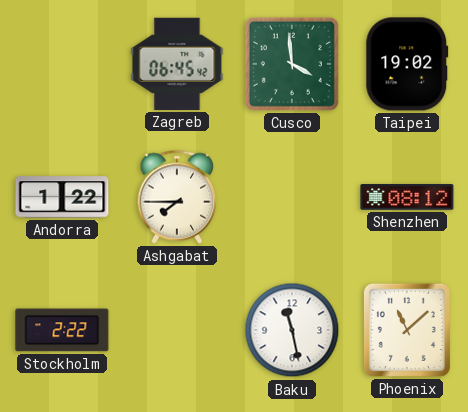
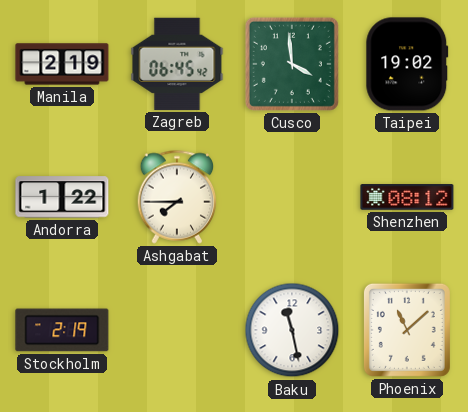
Manila: none -> 2:19
Stockholm: 2:22 -> 2:19
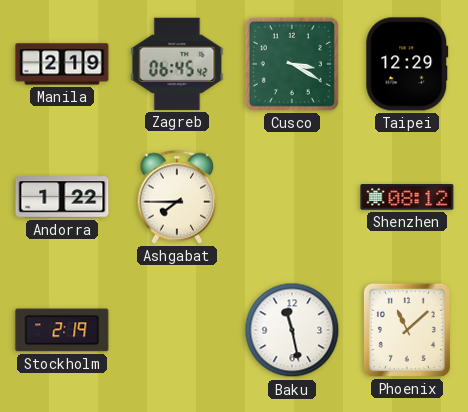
Cusco: 3:59 -> 3:20
Taipei: 19:02 -> 12:29
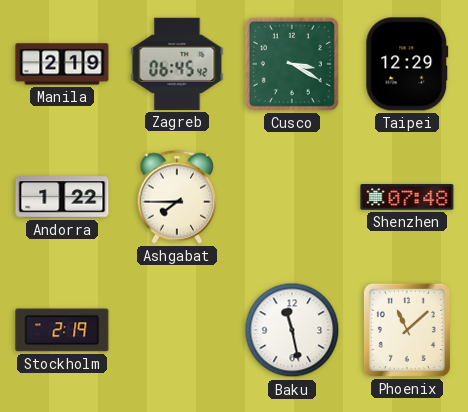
Shenzhen: 08:12 -> 07:48
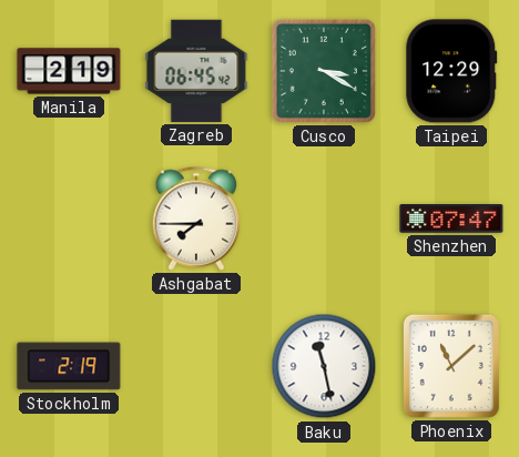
Andorra: 1:22 -> none
Shenzhen: 07:48 -> 07:47
